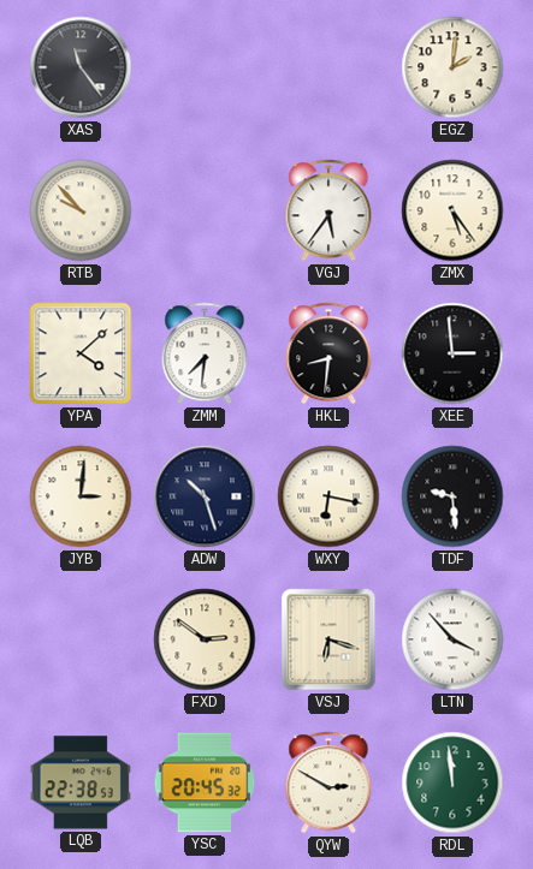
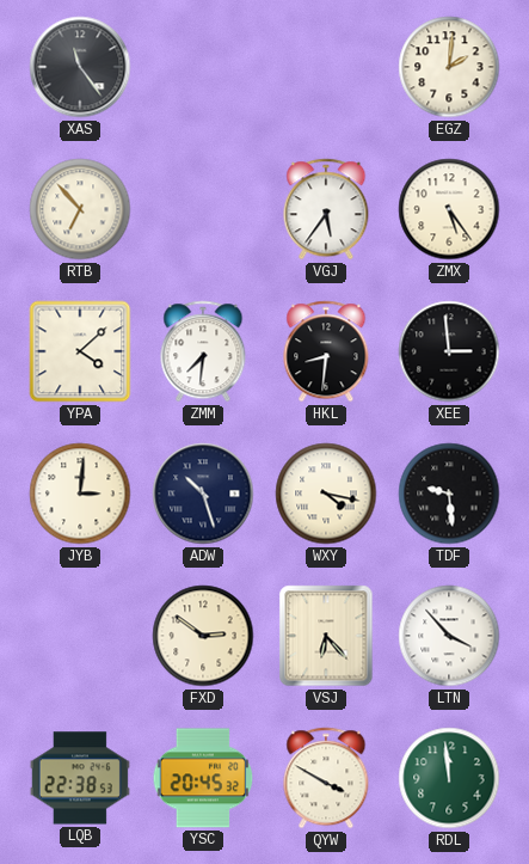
RTB: 9:53 -> 6:53
WXY: 6:17 -> 4:17
VSJ: 6:18 -> 6:23
QYW: 2:50 -> 3:50
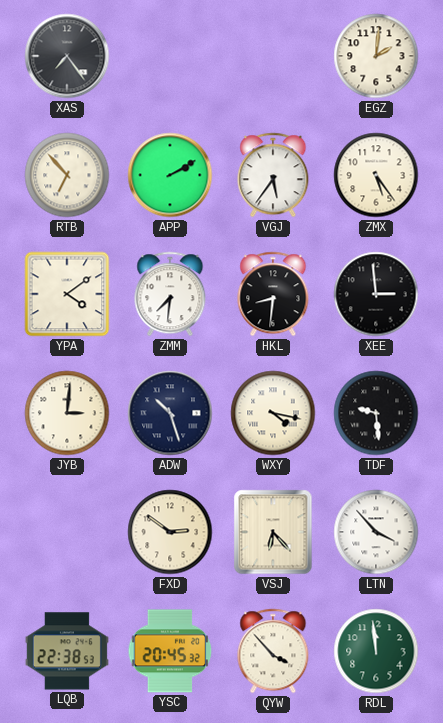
XAS: 11:24 -> 7:24
APP: none -> 2:10
YPA: 4:08 -> 4:09
QYW: 3:50 -> 3:53
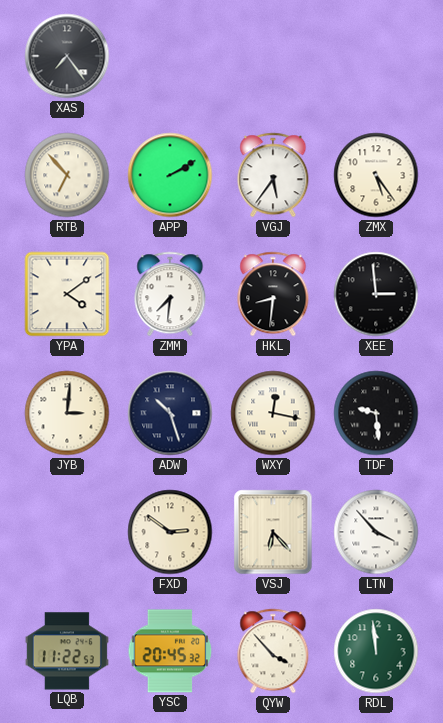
EGZ: 2:01 -> none
WXY: 4:17 -> 12:17
LQB: 22:38 -> 11:22
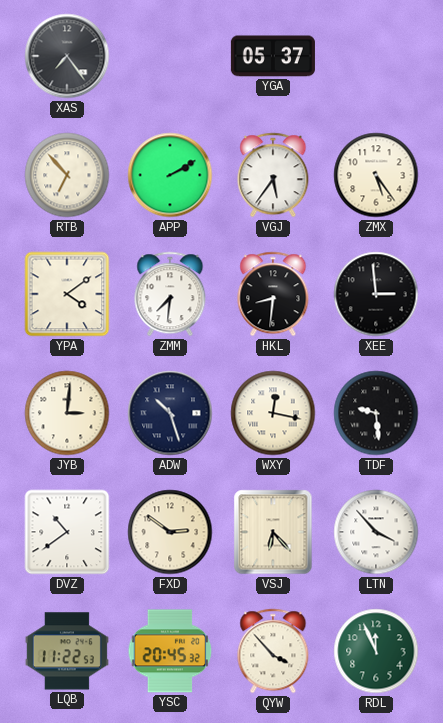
YGA: none -> 05:37
DVZ: none -> 10:39
RDL: 11:59 -> 11:56
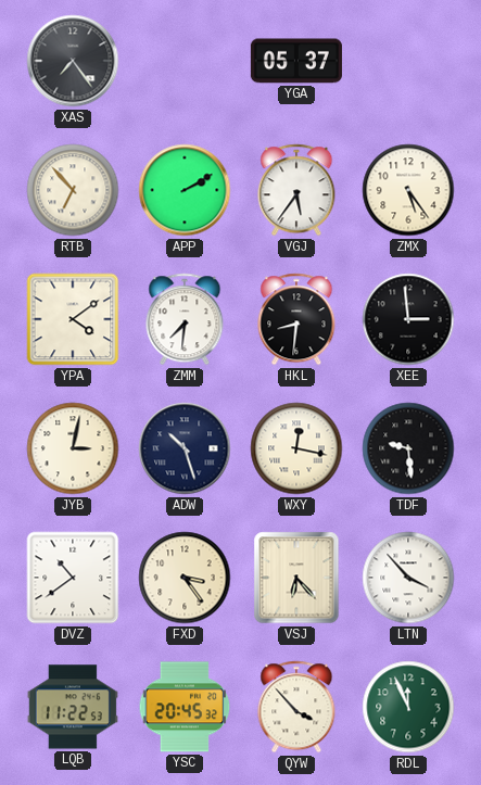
JYB: 3:01 -> 3:02
FXD: 2:51 -> 3:24
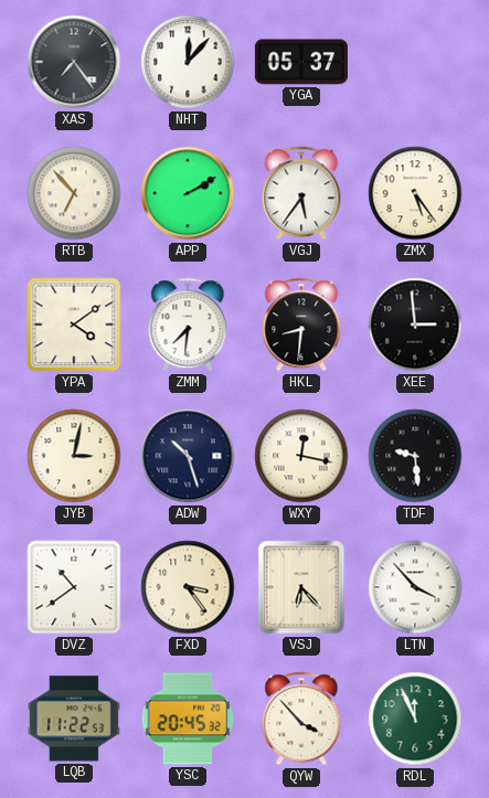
NHT: none -> 12:07
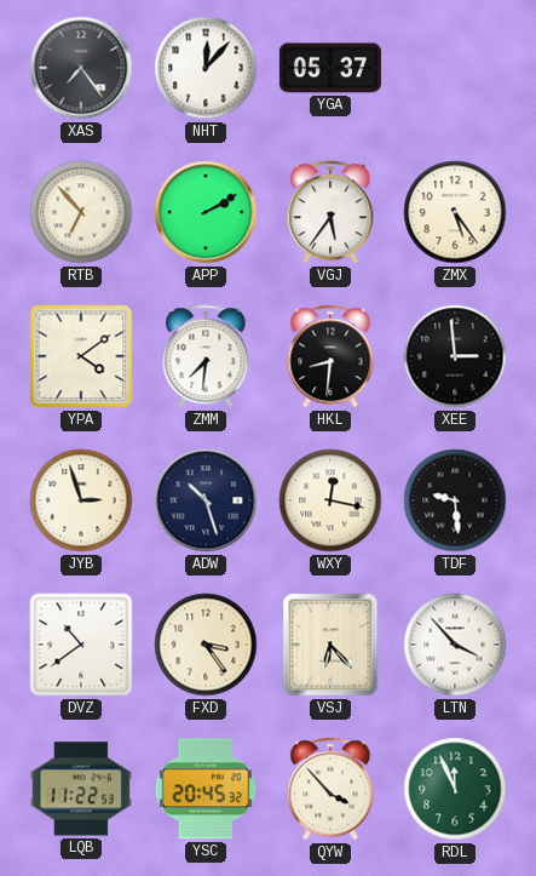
JYB: 3:02 -> 2:57
